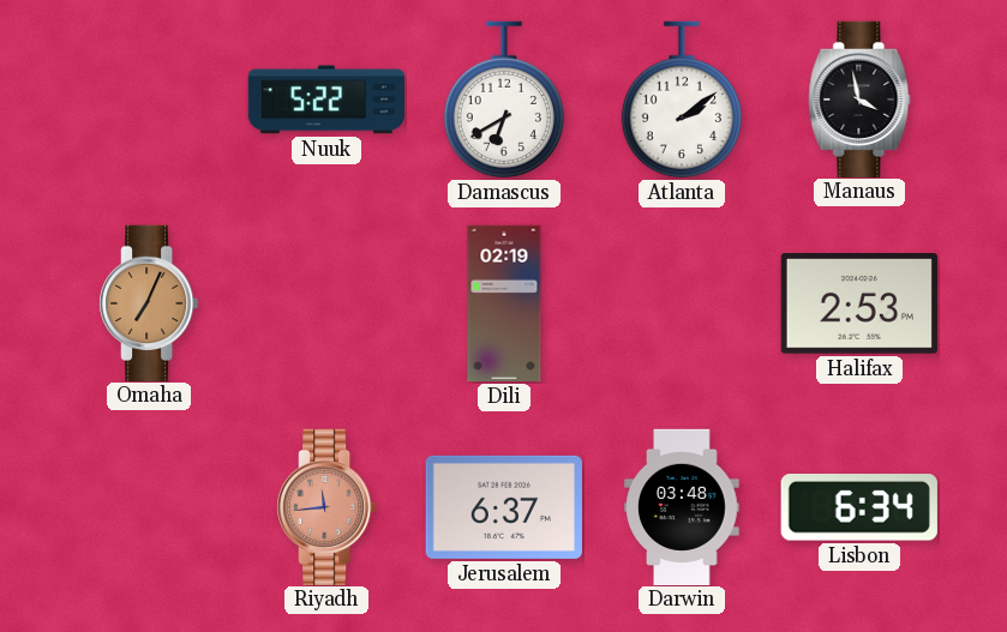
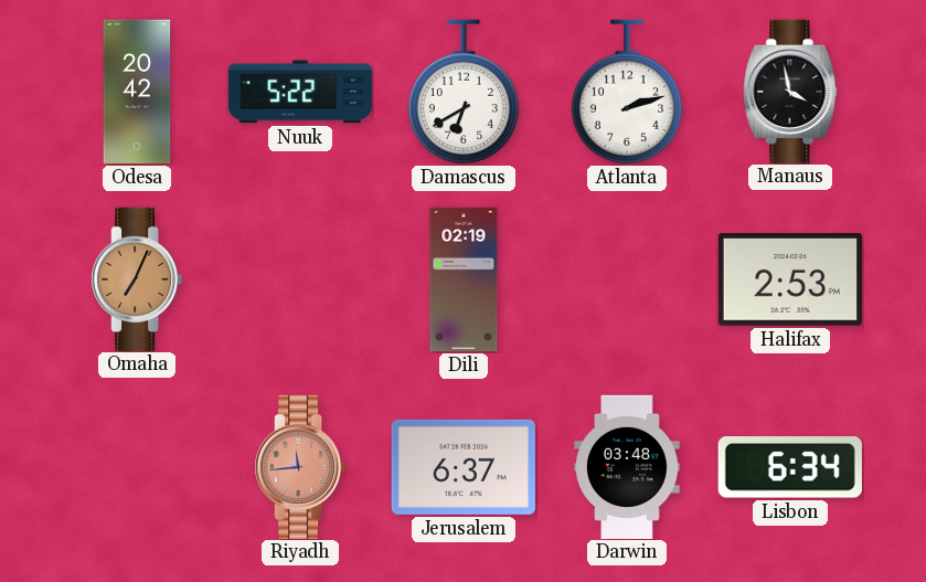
Odesa: none -> 20:42
Atlanta: 2:09 -> 2:12
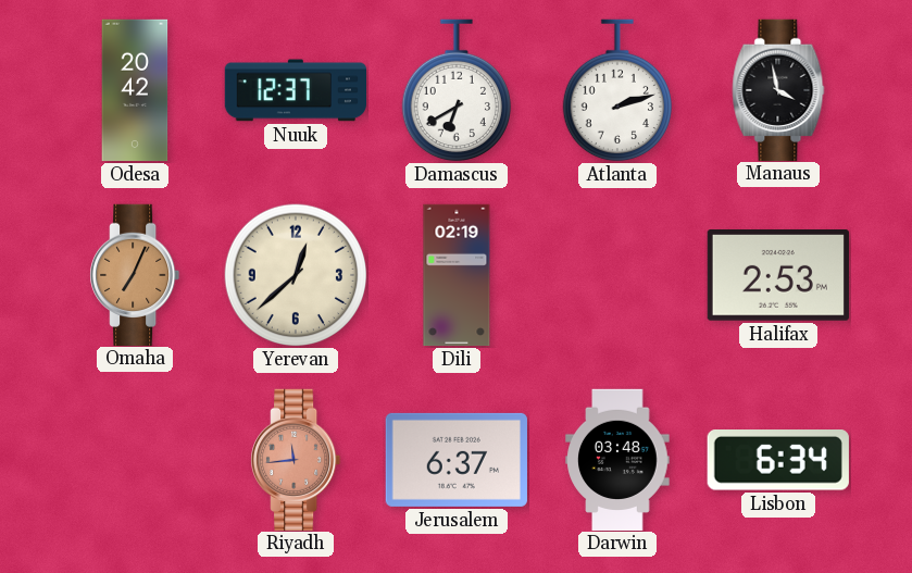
Nuuk: 5:22 -> 12:37
Yerevan: none -> 12:38
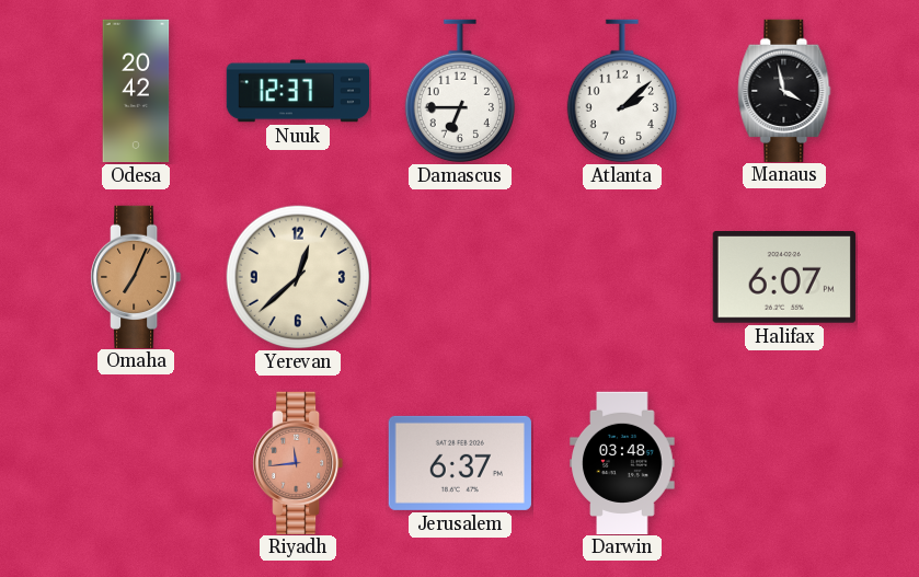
Damascus: 6:40 -> 6:45
Atlanta: 2:12 -> 2:08
Dili: 02:19 -> none
Halifax: 2:53 -> 6:07
Lisbon: 6:34 -> none
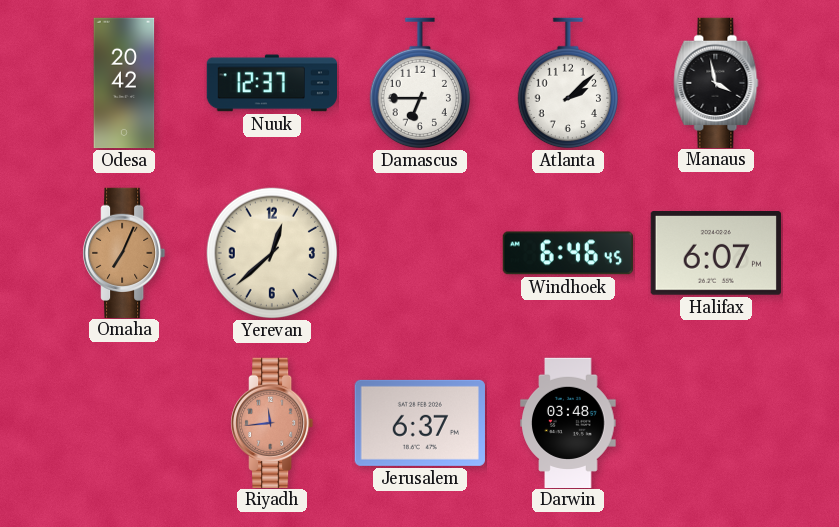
Windhoek: none -> 6:46
